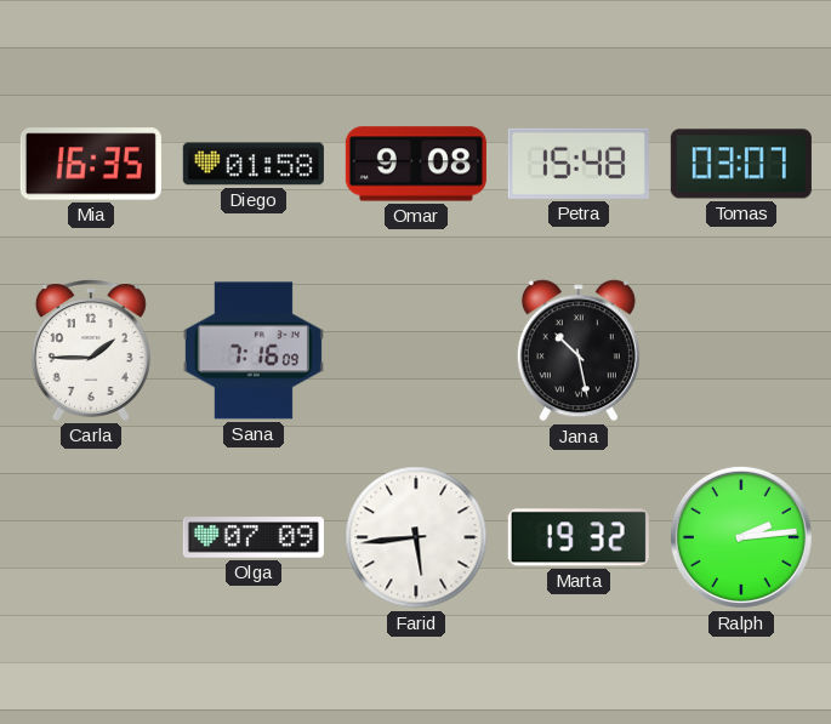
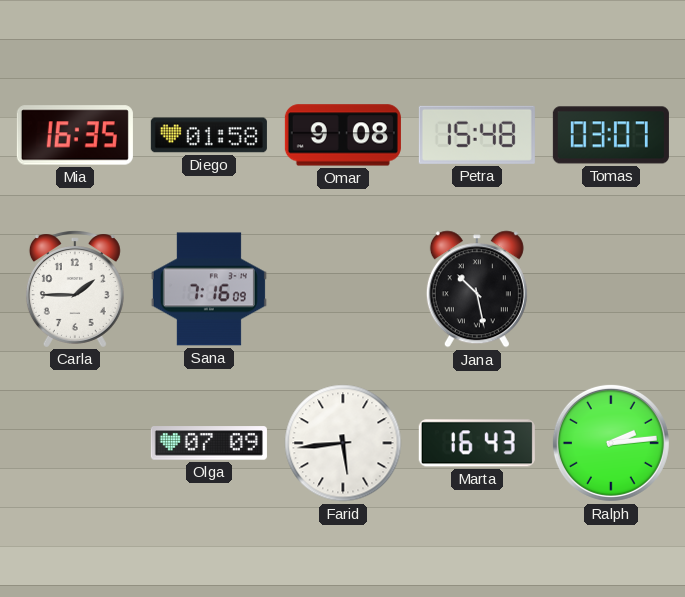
Marta: 19:32 -> 16:43
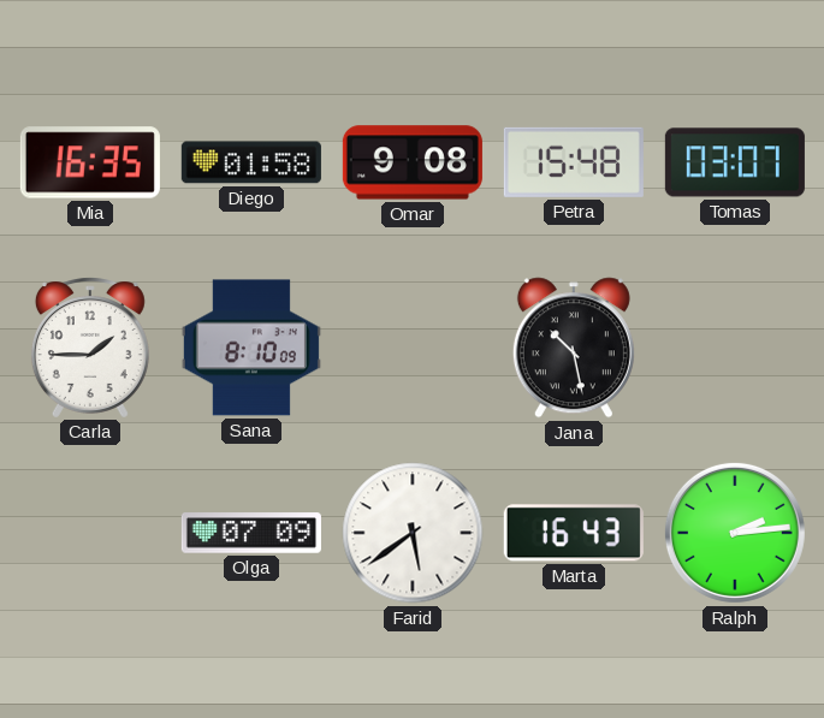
Sana: 7:16 -> 8:10
Farid: 5:44 -> 5:39
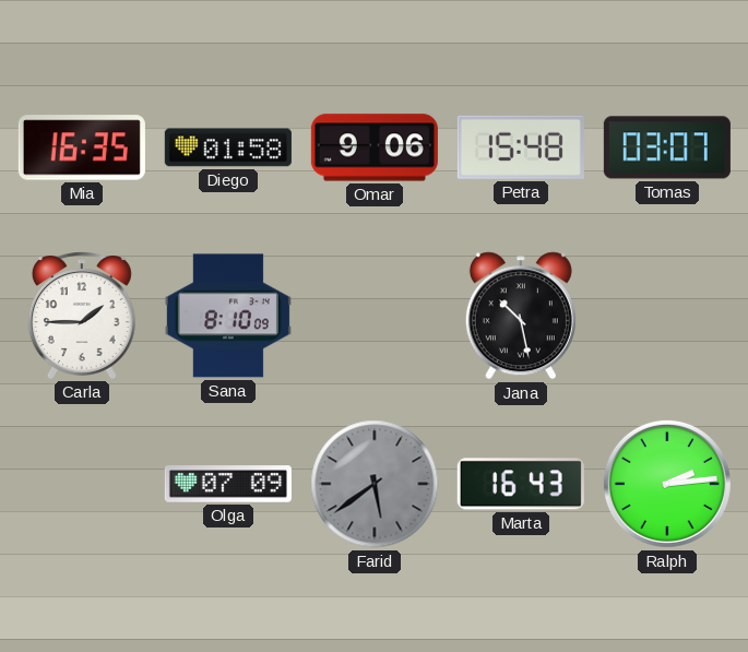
Omar: 9:08 -> 9:06
Farid dial: white -> grey
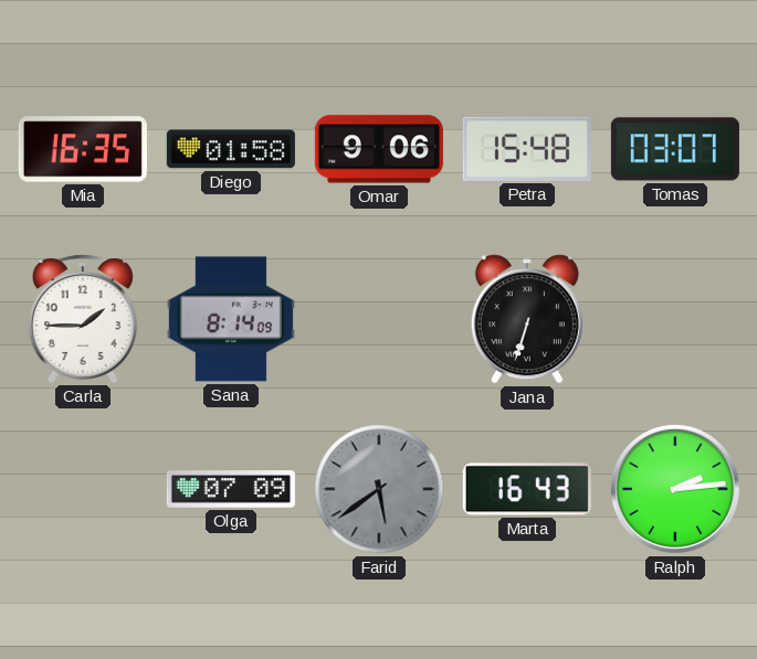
Sana: 8:10 -> 8:14
Jana: 10:28 -> 6:33
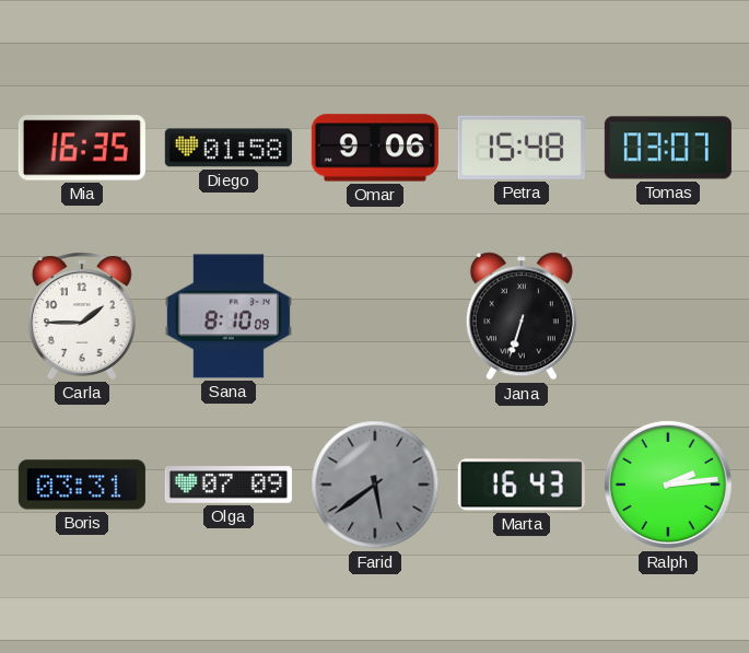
Sana: 8:14 -> 8:10
Boris: none -> 03:31
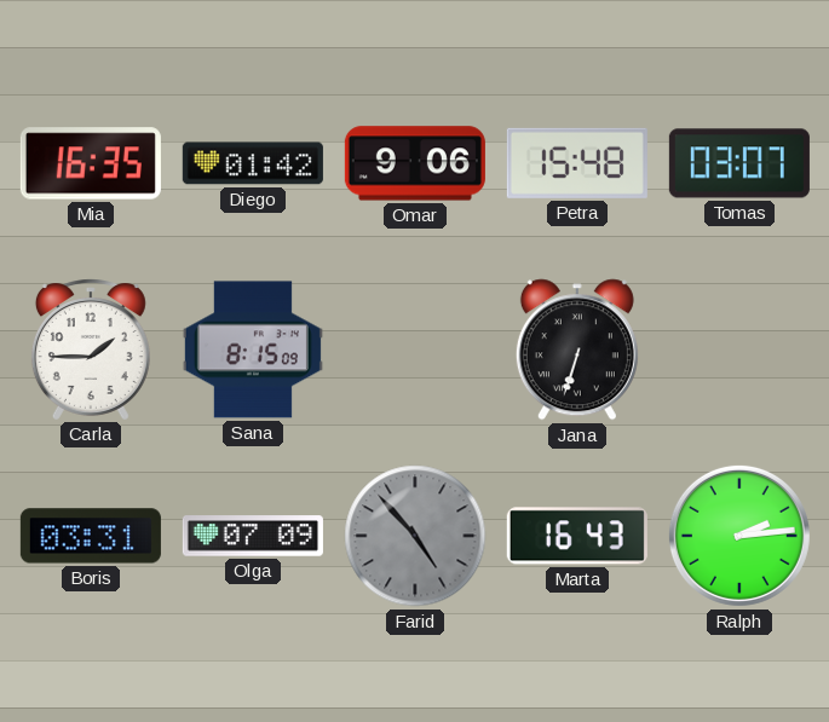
Diego: 01:58 -> 01:42
Sana: 8:10 -> 8:15
Farid: 5:39 -> 4:53
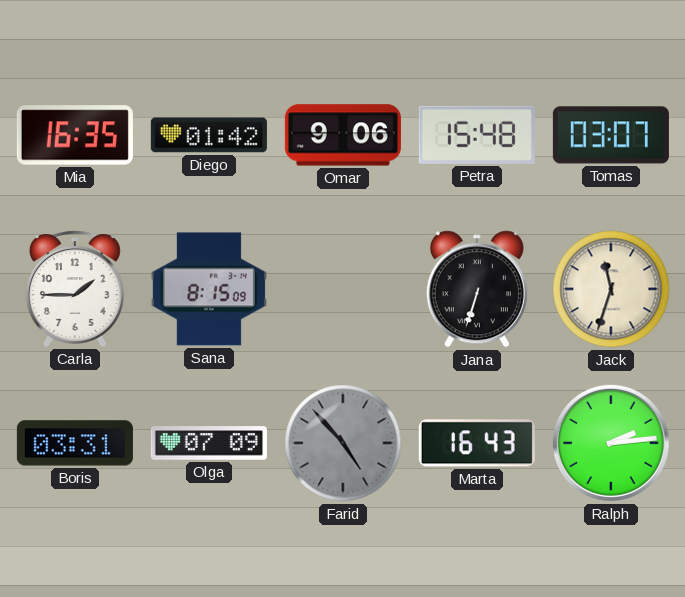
Jack: none -> 11:33
